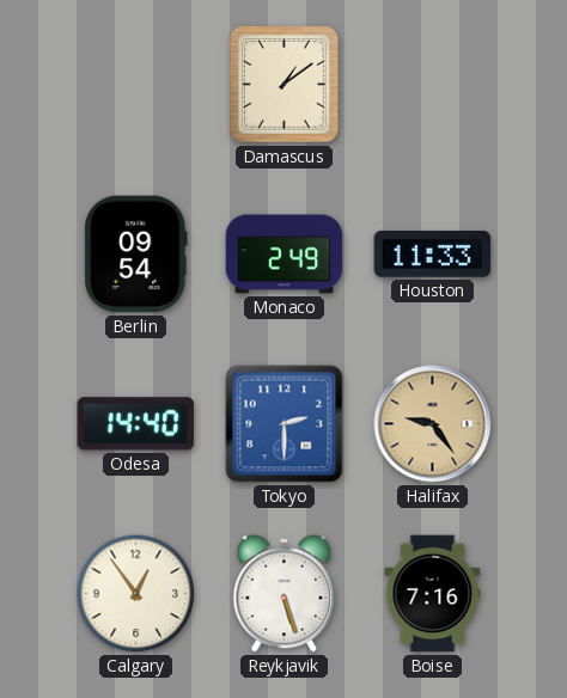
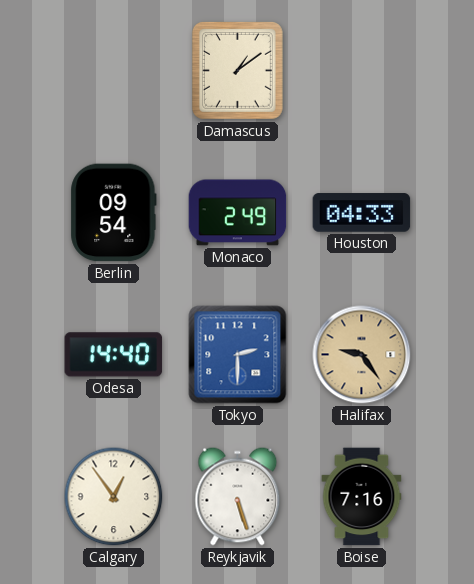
Houston: 11:33 -> 04:33
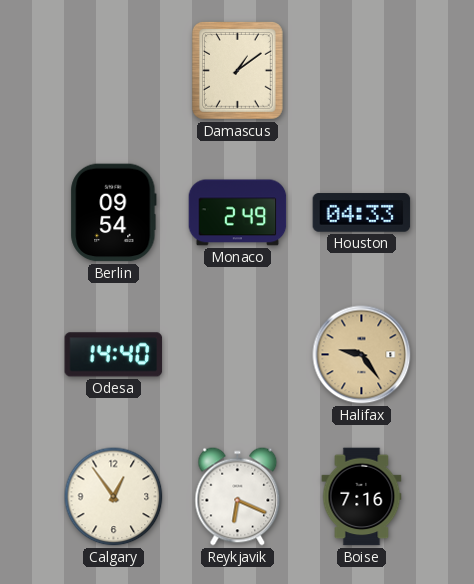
Tokyo: 2:30 -> none
Reykjavik: 5:27 -> 6:19
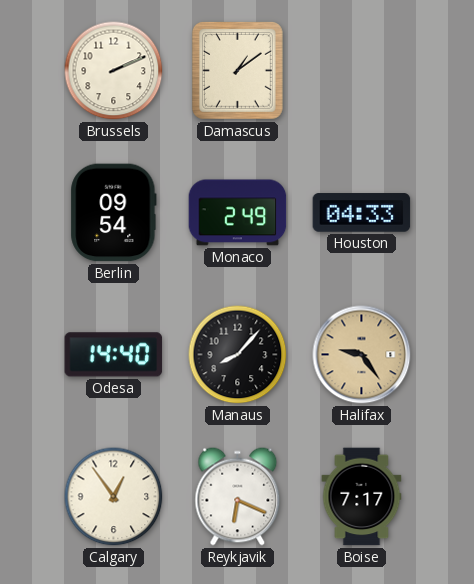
Brussels: none -> 2:11
Manaus: none -> 8:07
Boise: 7:16 -> 7:17
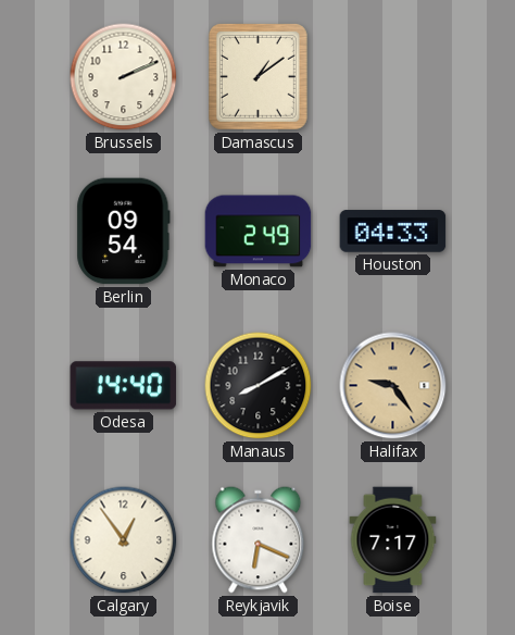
Manaus: 8:07 -> 8:10
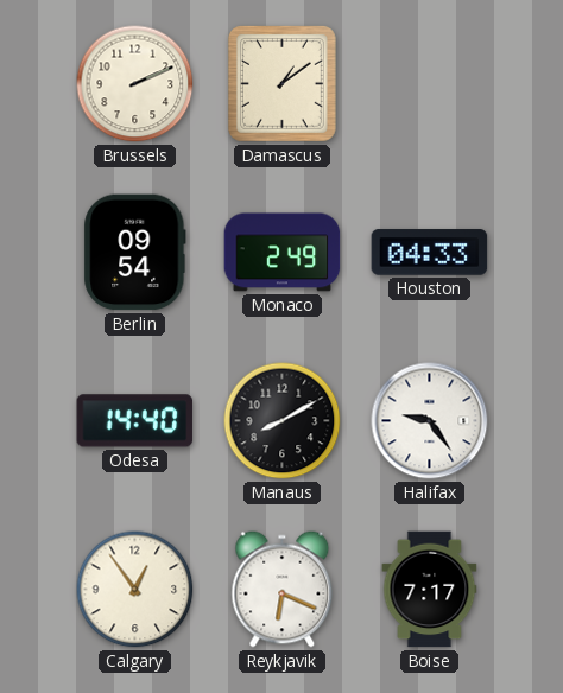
Halifax dial: champagne -> white
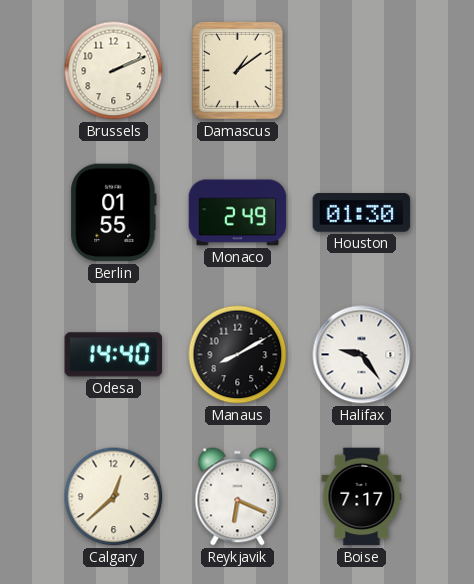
Berlin: 09:54 -> 01:55
Houston: 04:33 -> 01:30
Calgary: 12:54 -> 12:38
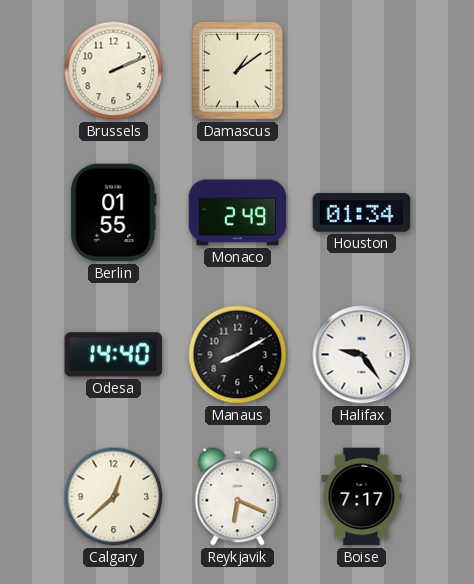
Houston: 01:30 -> 01:34
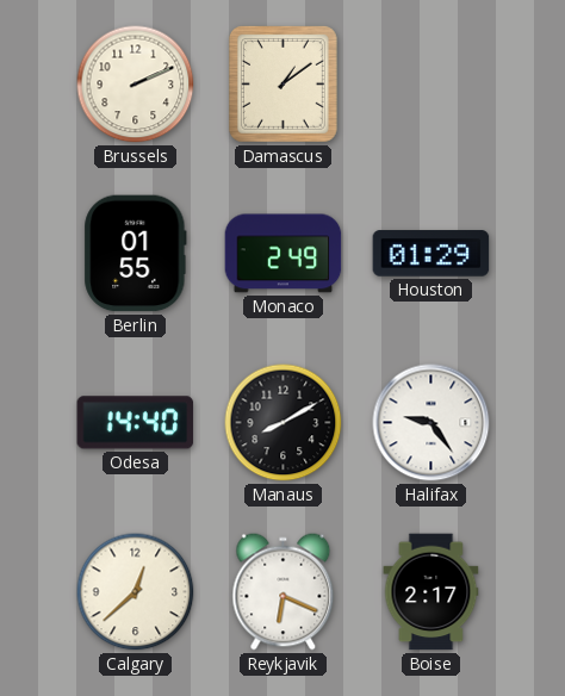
Houston: 01:34 -> 01:29
Boise: 7:17 -> 2:17
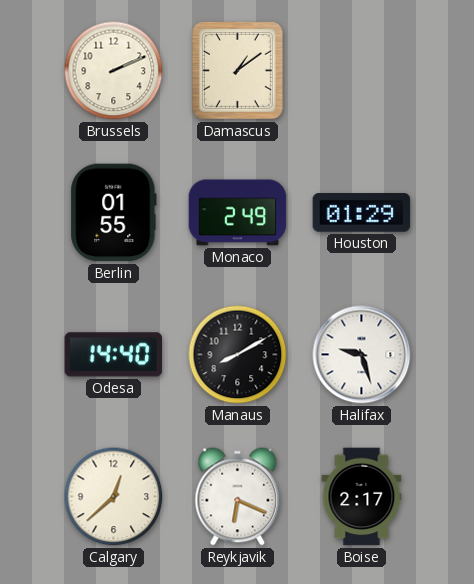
Halifax: 9:24 -> 9:27
